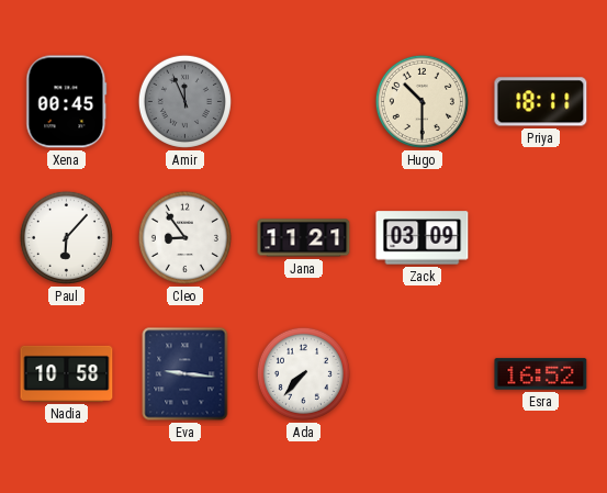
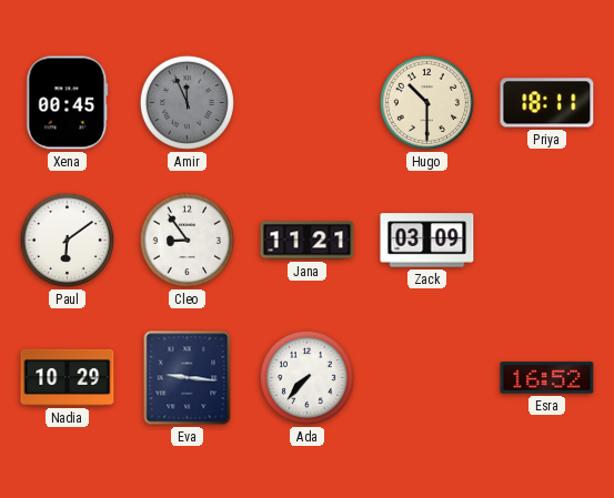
Paul: 6:07 -> 6:09
Nadia: 10:58 -> 10:29
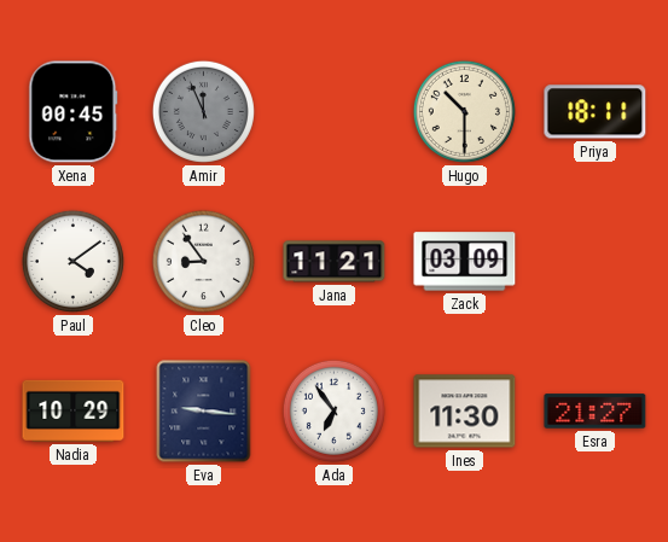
Paul: 6:09 -> 4:09
Ada: 7:37 -> 6:54
Ines: none -> 11:30
Esra: 16:52 -> 21:27
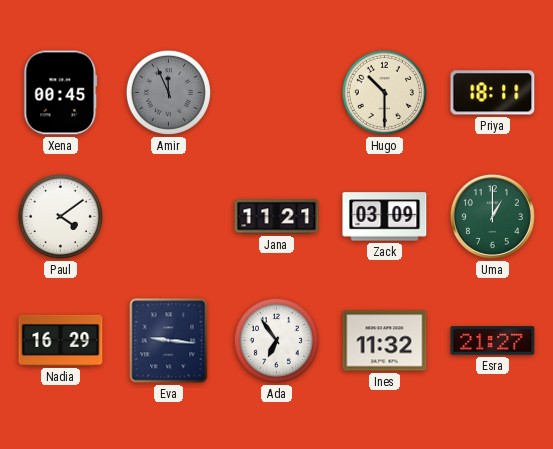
Cleo: 8:54 -> none
Uma: none -> 1:00
Nadia: 10:29 -> 16:29
Ines: 11:30 -> 11:32
